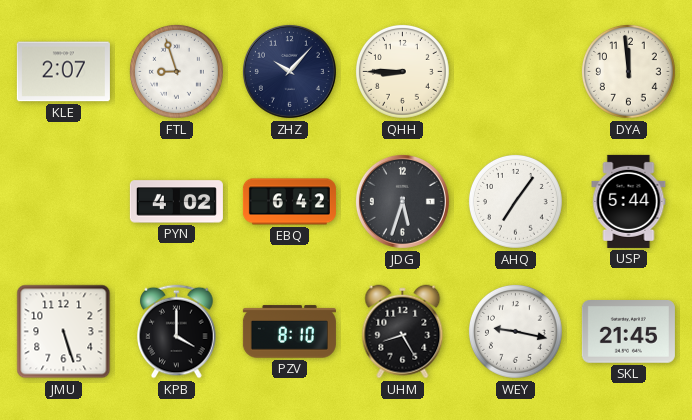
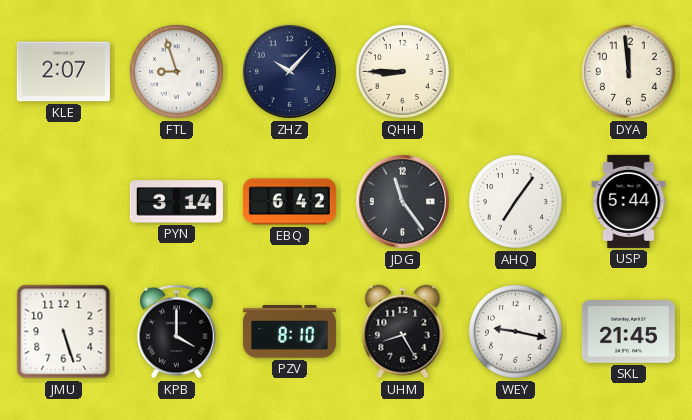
PYN: 4:02 -> 3:14
JDG: 5:33 -> 11:24
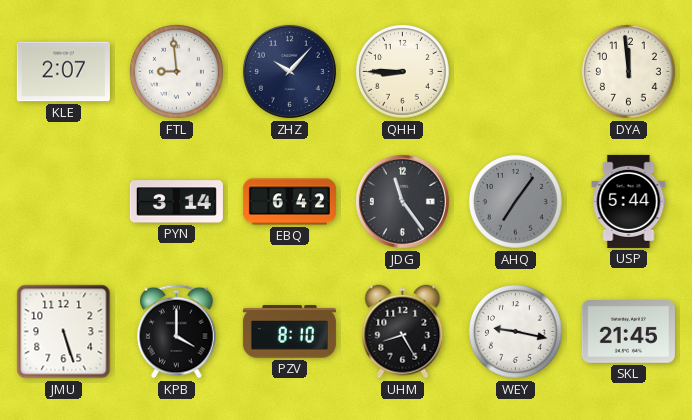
FTL: 8:57 -> 8:59
AHQ dial: white -> grey
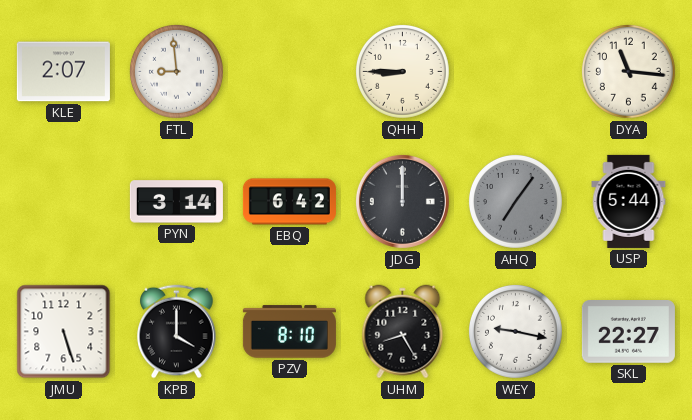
ZHZ: 10:07 -> none
DYA: 11:59 -> 11:16
JDG: 11:24 -> 12:00
SKL: 21:45 -> 22:27
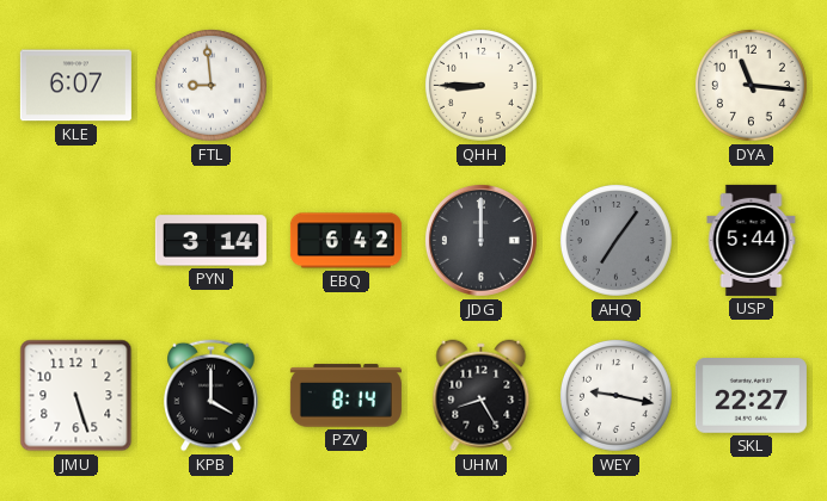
KLE: 2:07 -> 6:07
PZV: 8:10 -> 8:14
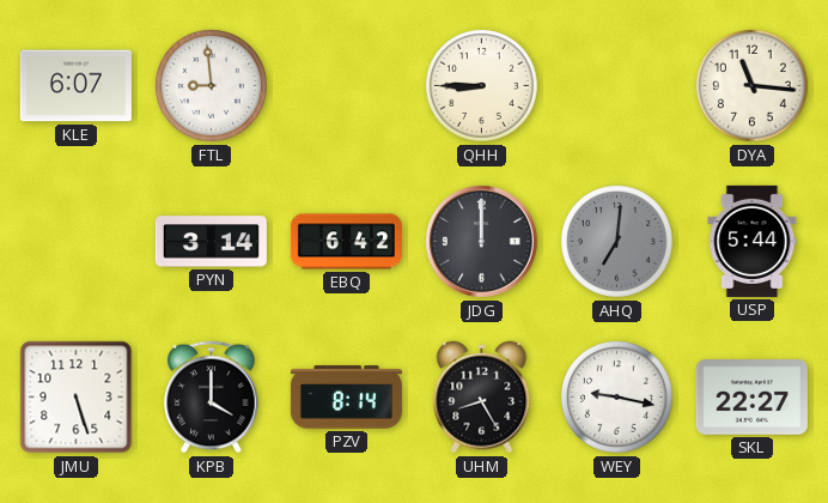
AHQ: 7:06 -> 7:01
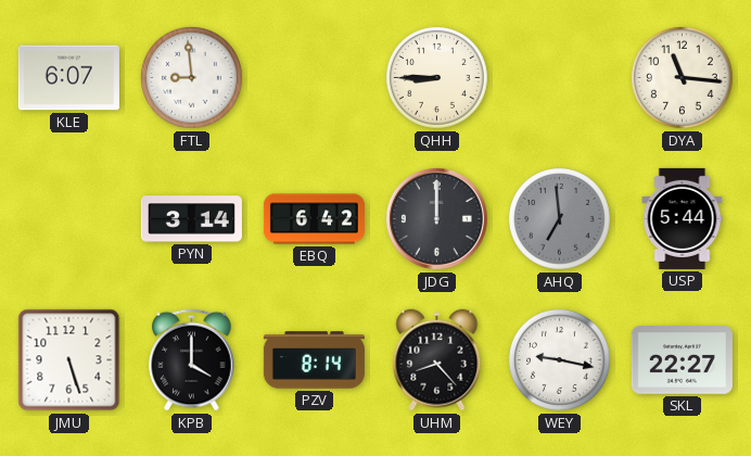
AHQ: 7:01 -> 6:59
UHM: 8:25 -> 8:23
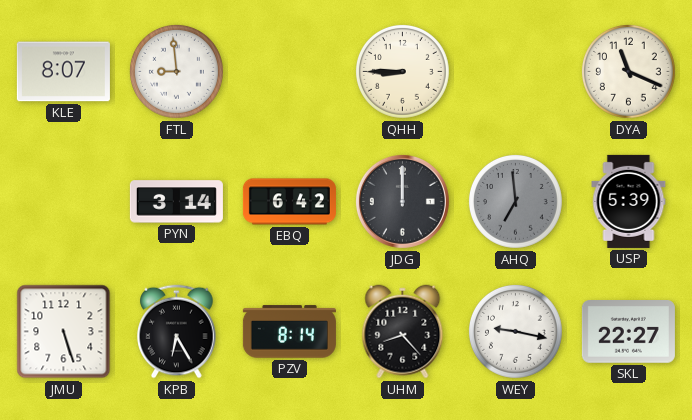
KLE: 6:07 -> 8:07
DYA: 11:16 -> 11:19
USP: 5:44 -> 5:39
KPB: 4:00 -> 6:25
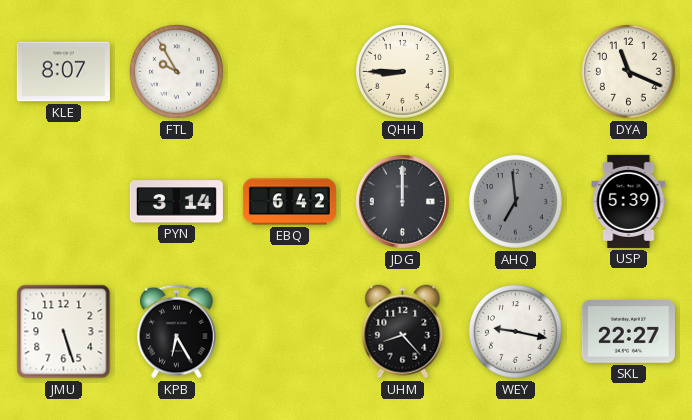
FTL: 8:59 -> 9:55
PZV: 8:14 -> none
